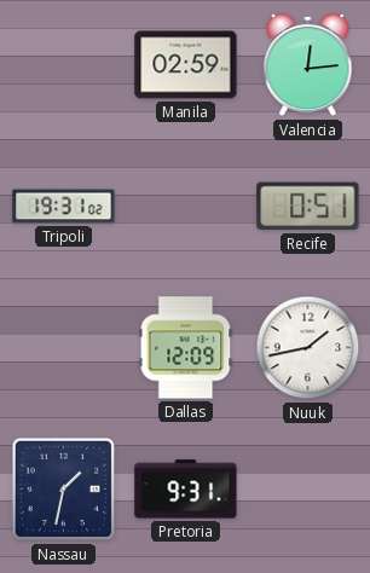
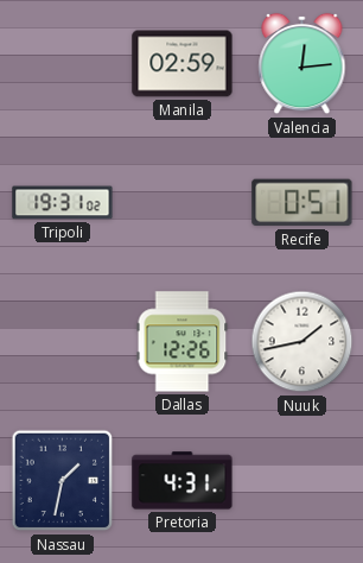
Dallas: 12:09 -> 12:26
Pretoria: 9:31 -> 4:31
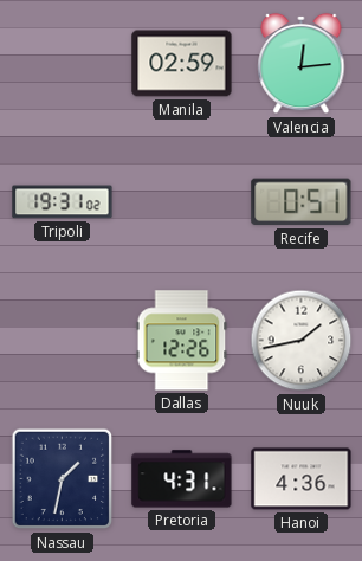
Hanoi: none -> 4:36
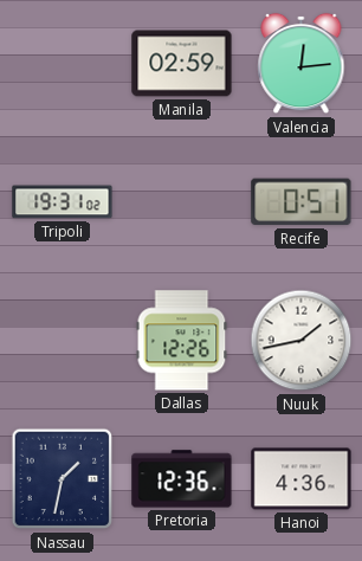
Pretoria: 4:31 -> 12:36
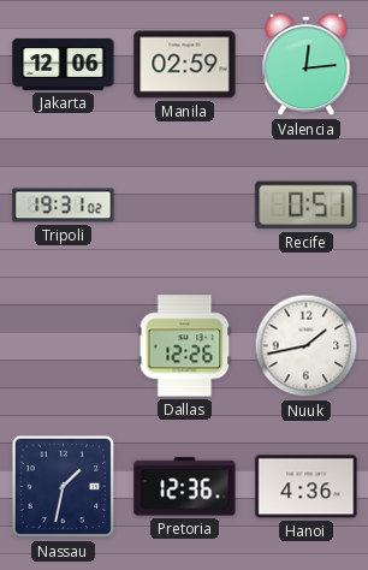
Jakarta: none -> 12:06
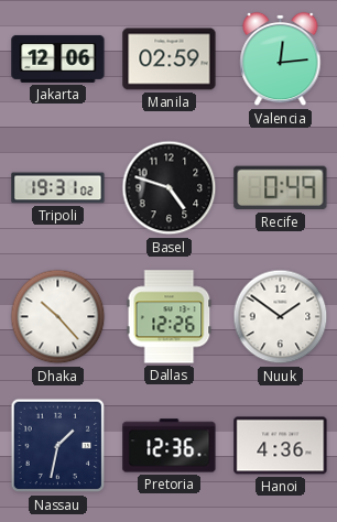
Basel: none -> 4:48
Recife: 0:51 -> 0:49
Dhaka: none -> 10:23
Nuuk: 1:43 -> 1:51
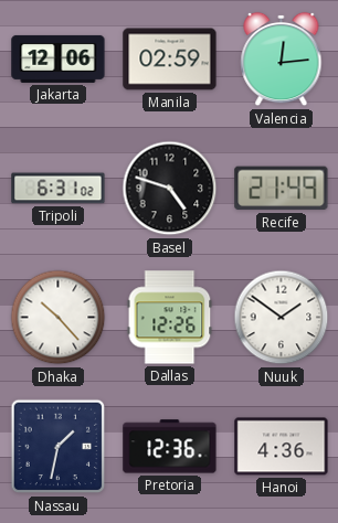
Tripoli: 19:31 -> 6:31
Recife: 0:49 -> 21:49
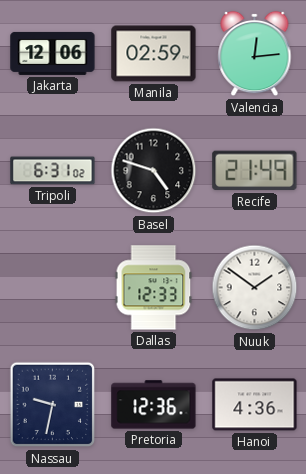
Dhaka: 10:23 -> none
Dallas: 12:26 -> 12:33
Nassau: 1:32 -> 9:32
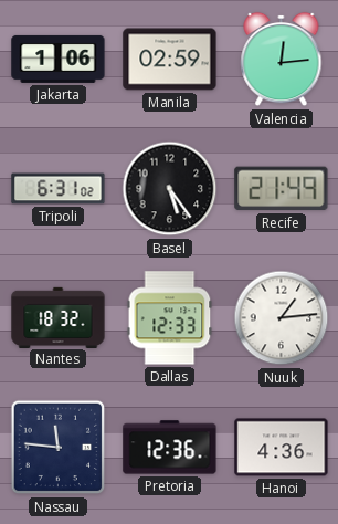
Jakarta: 12:06 -> 1:06
Basel: 4:48 -> 5:24
Nantes: none -> 18:32
Nuuk: 1:51 -> 1:14
Nassau: 9:32 -> 11:46
